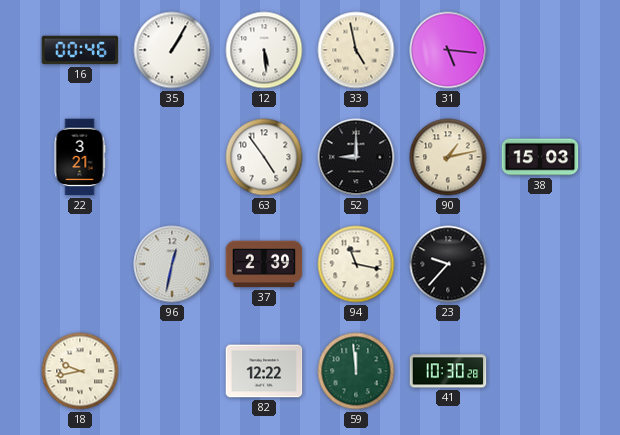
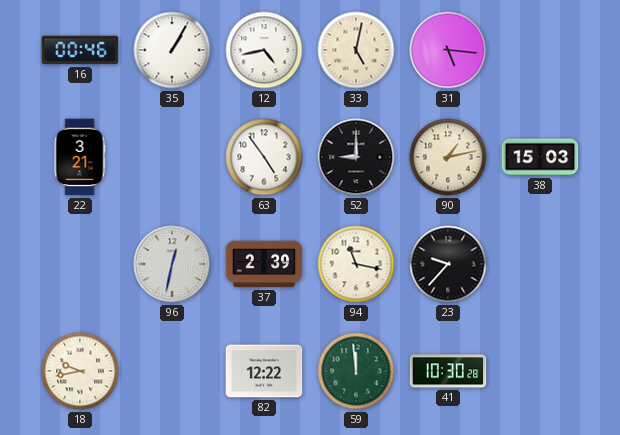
12: 5:29 -> 4:43
33: 4:58 -> 5:02
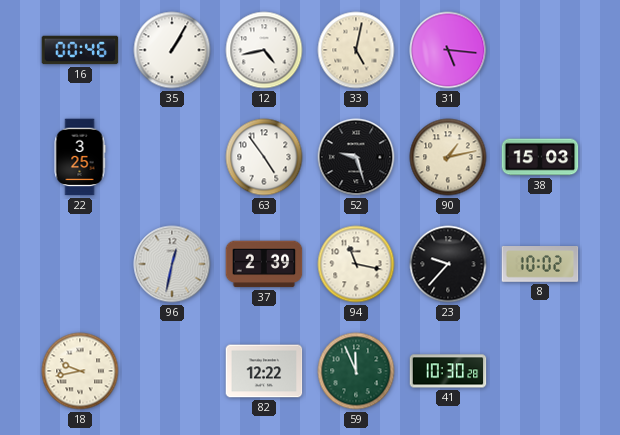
22: 3:21 -> 3:25
52: 9:00 -> 9:27
8: none -> 10:02
59: 11:59 -> 11:56
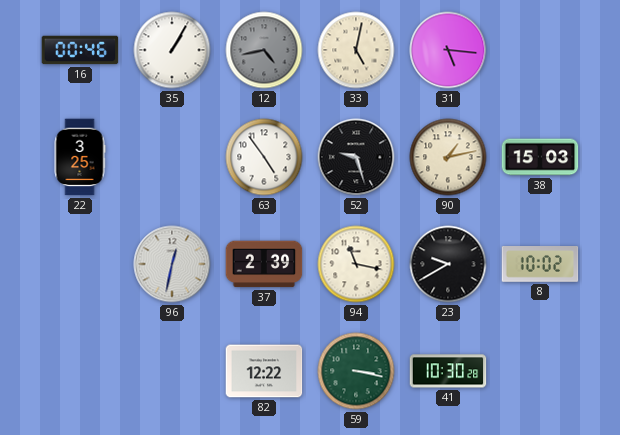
12 dial: white -> grey
23: 9:37 -> 9:40
18: 9:43 -> none
59: 11:56 -> 3:17
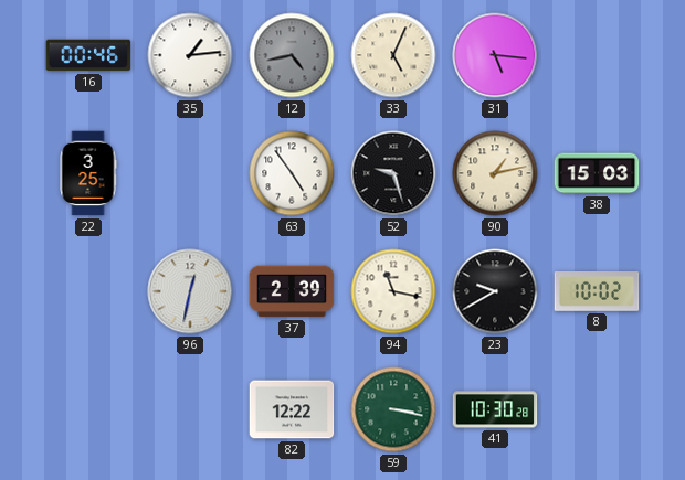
35: 1:05 -> 1:14
33: 5:02 -> 5:04
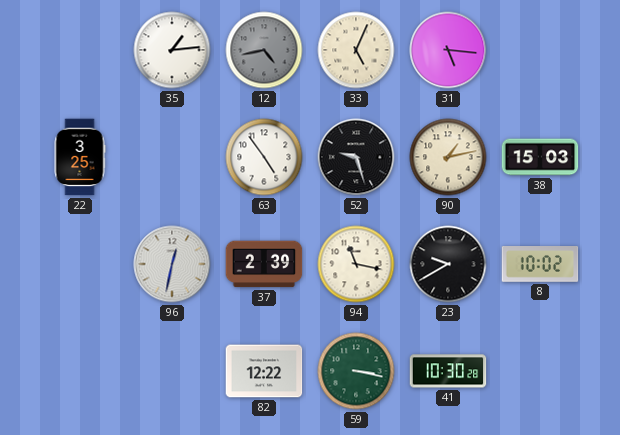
16: 00:46 -> none
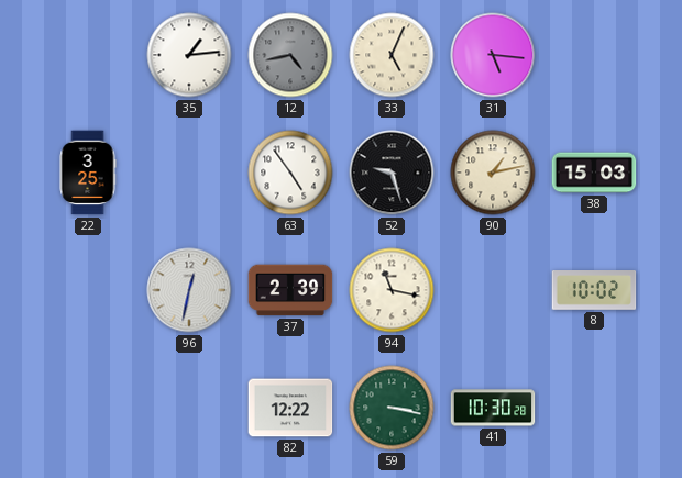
23: 9:40 -> none
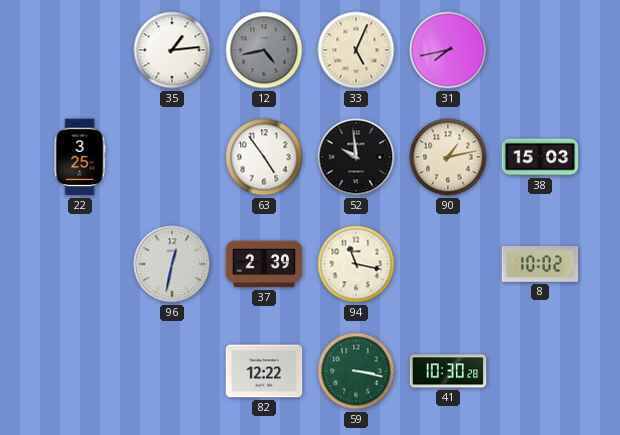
31: 5:16 -> 7:43
52: 9:27 -> 9:59
